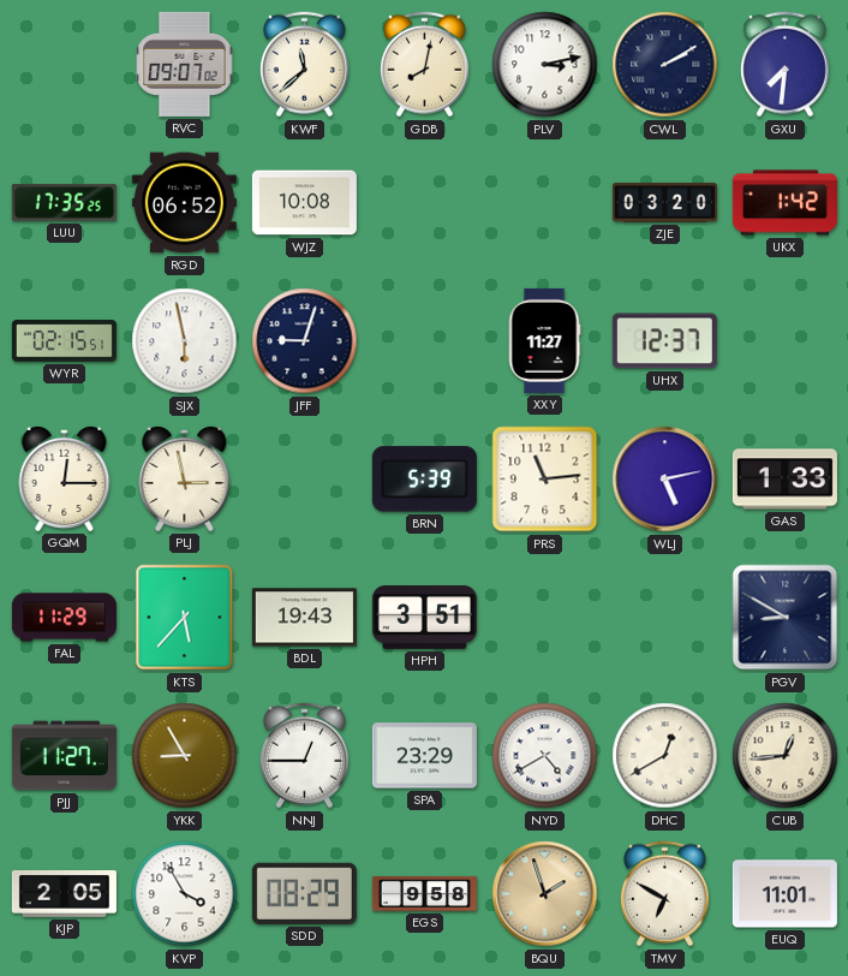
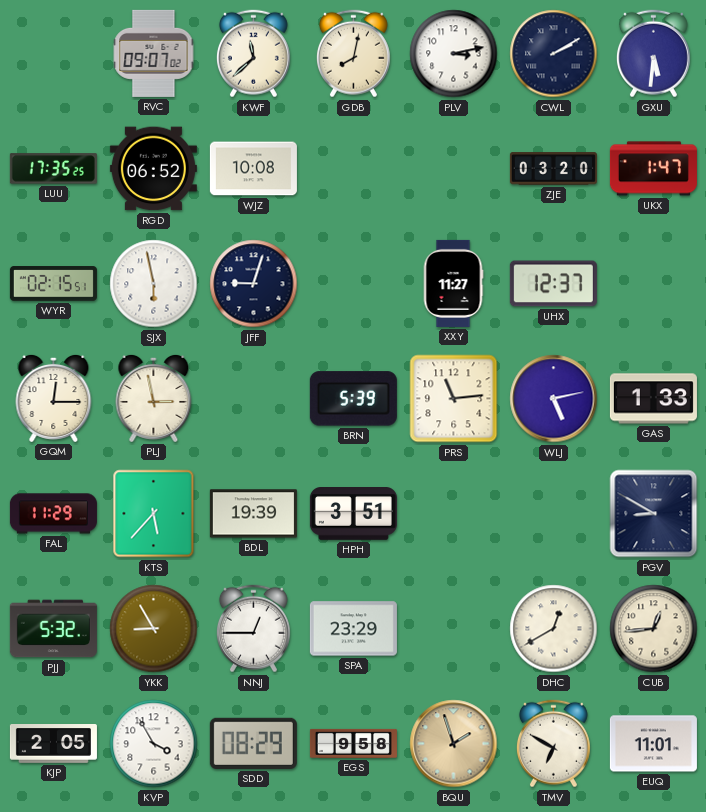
GXU: 7:31 -> 5:31
UKX: 1:42 -> 1:47
BDL: 19:43 -> 19:39
PJJ: 11:27 -> 5:32
NYD: 4:40 -> none
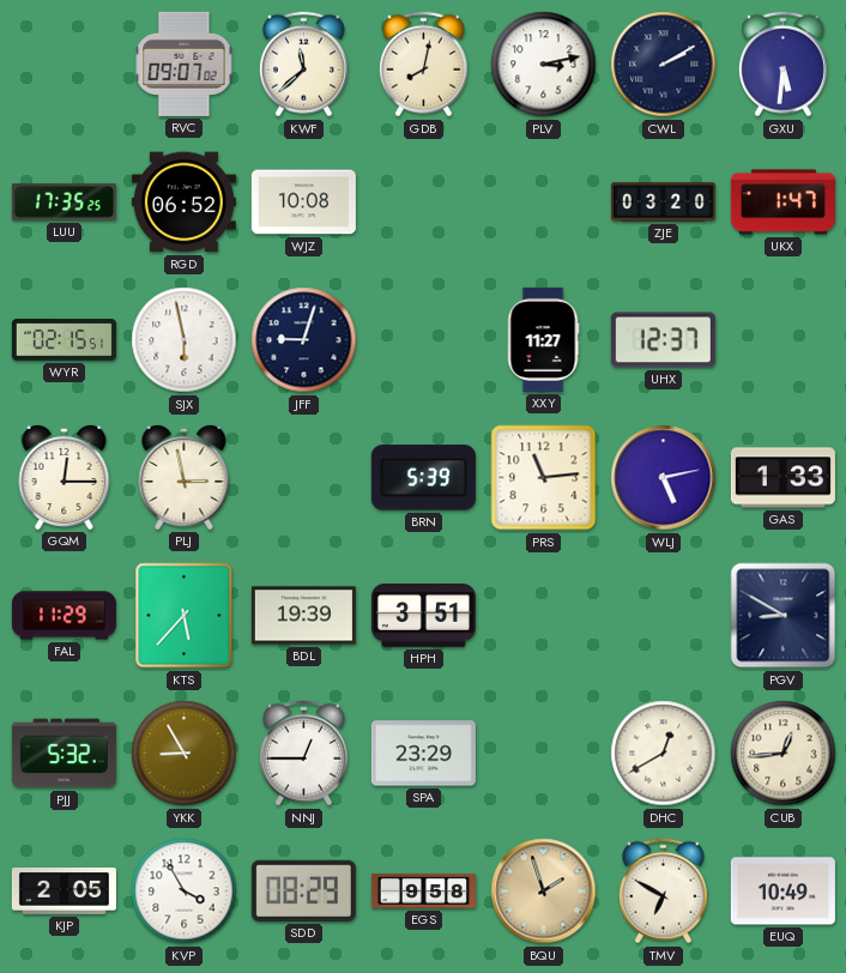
EUQ: 11:01 -> 10:49
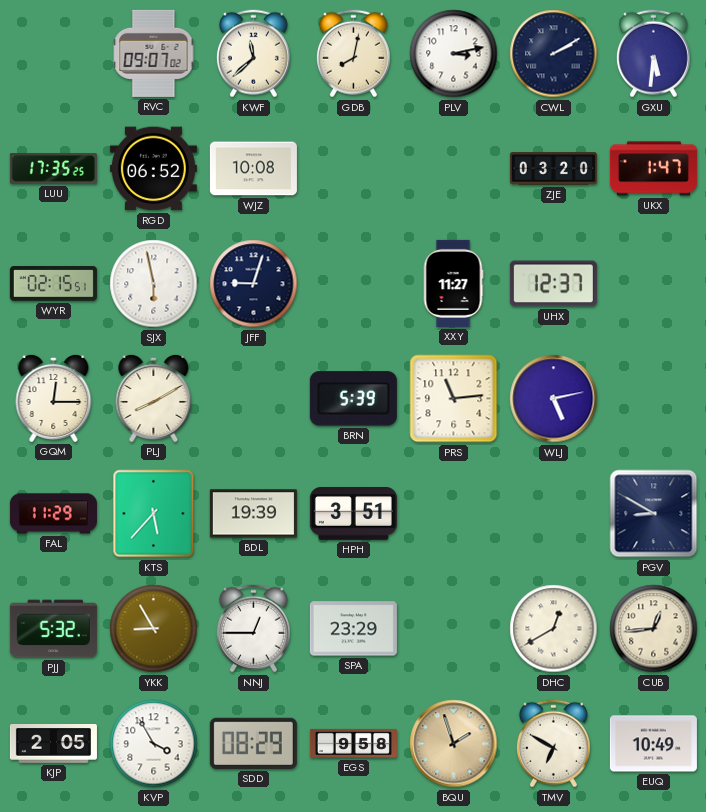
PLJ: 2:58 -> 8:10
GAS: 1:33 -> none
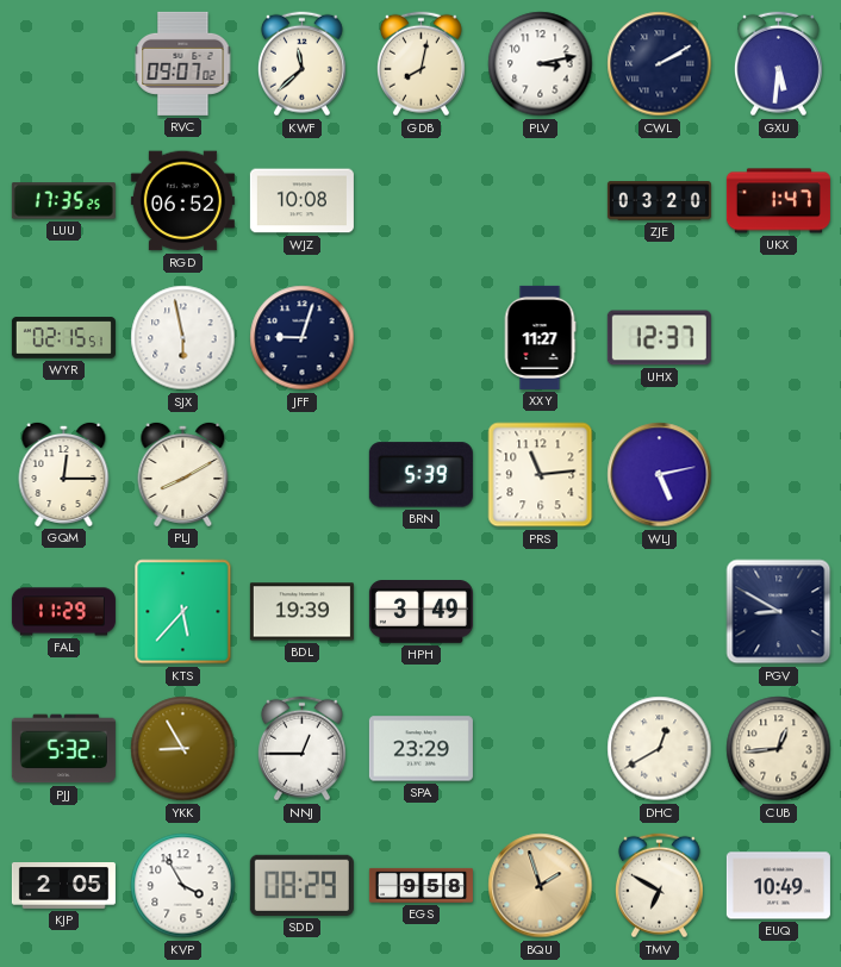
HPH: 3:51 -> 3:49
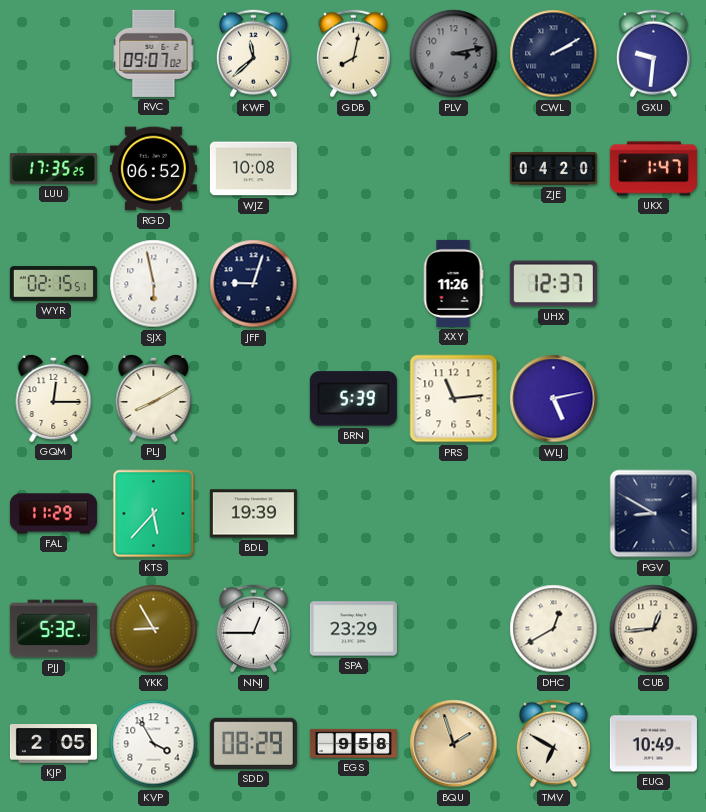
PLV dial: white -> grey
GXU: 5:31 -> 9:31
ZJE: 03:20 -> 04:20
XXY: 11:27 -> 11:26
HPH: 3:49 -> none
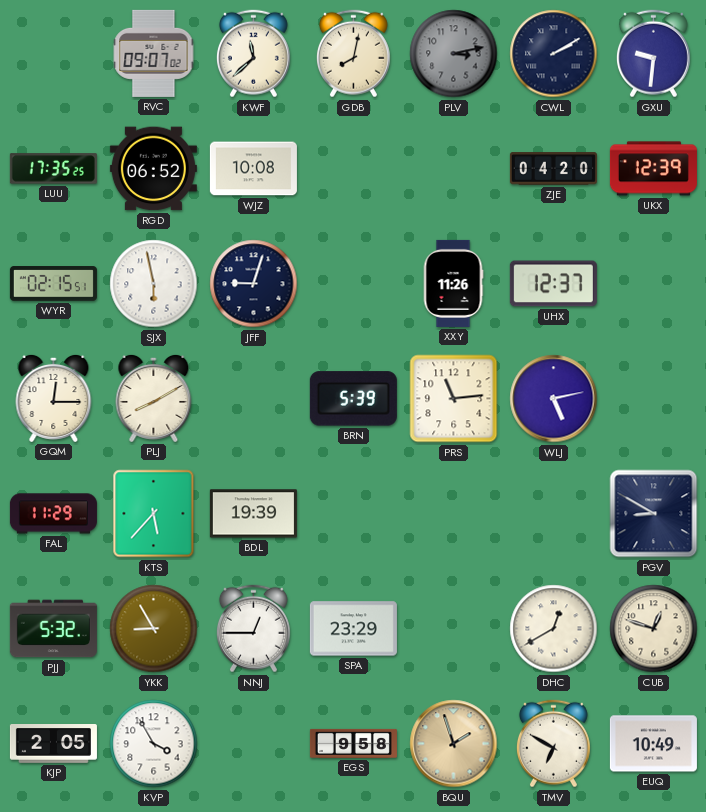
UKX: 1:47 -> 12:39
CUB: 12:44 -> 12:48
SDD: 08:29 -> none
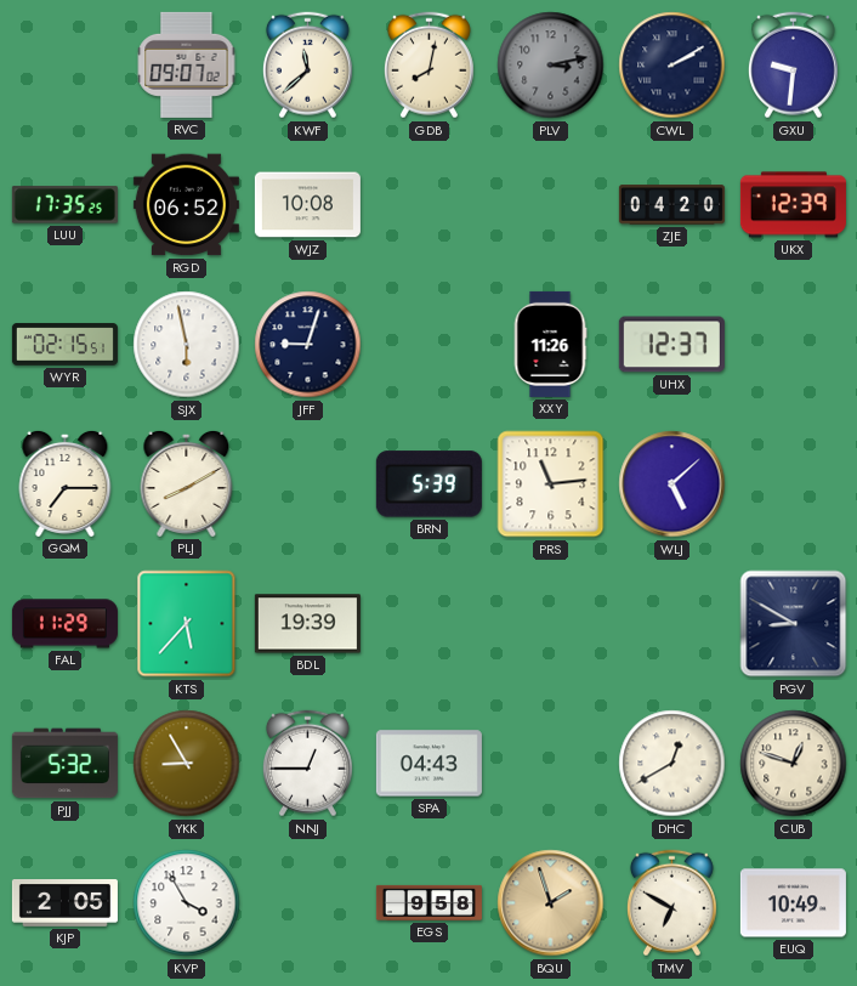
GQM: 12:15 -> 7:15
WLJ: 5:13 -> 5:08
SPA: 23:29 -> 04:43
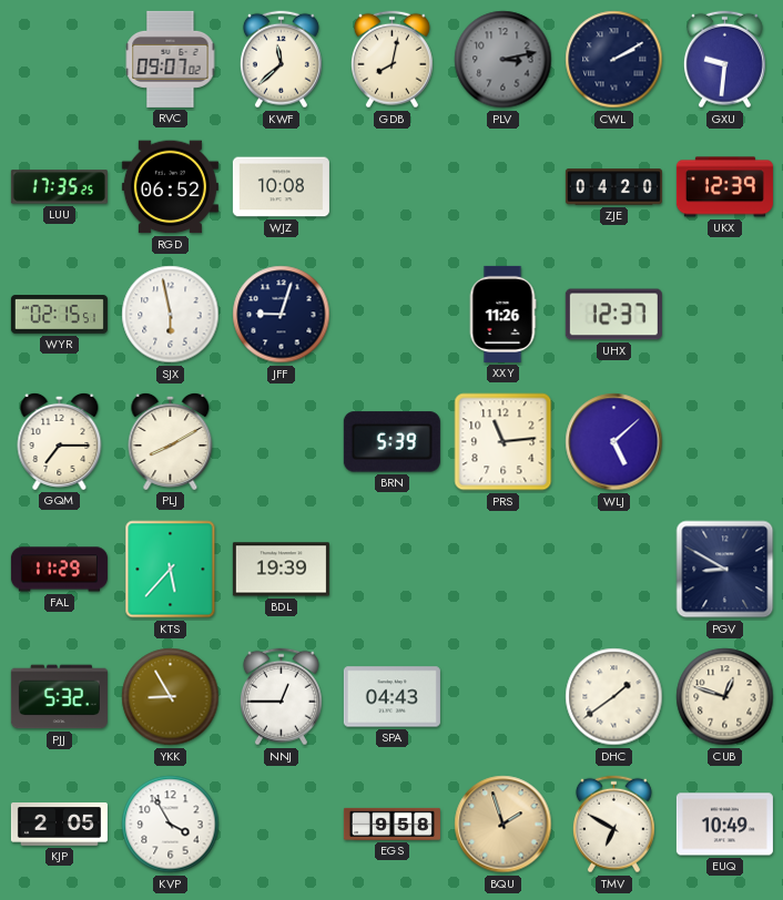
DHC: 12:40 -> 1:39
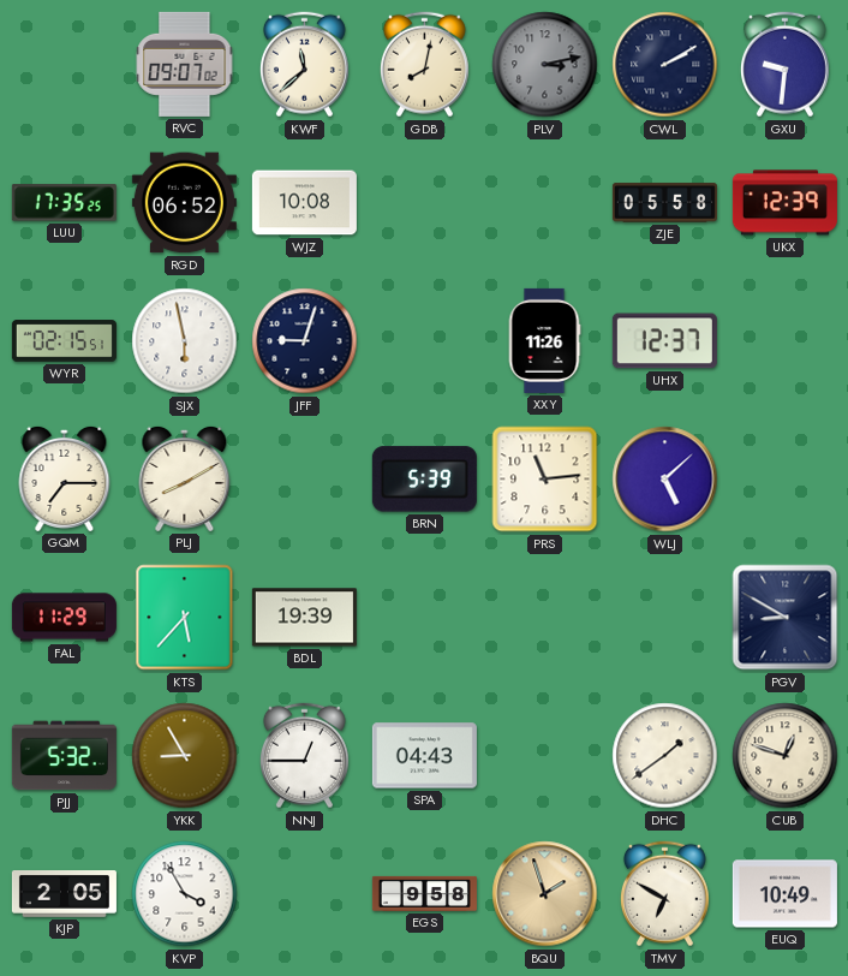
ZJE: 04:20 -> 05:58
